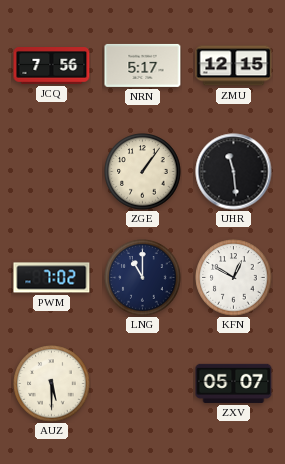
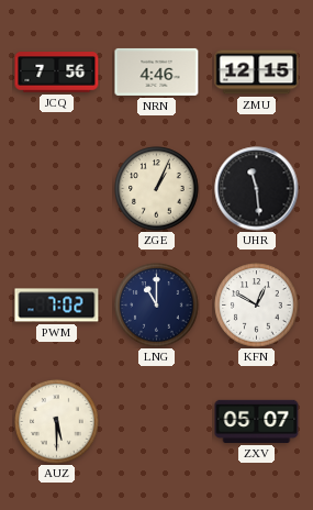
NRN: 5:17 -> 4:46
ZGE: 1:06 -> 1:04
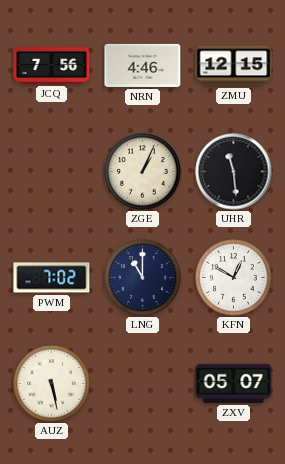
AUZ: 5:30 -> 5:28
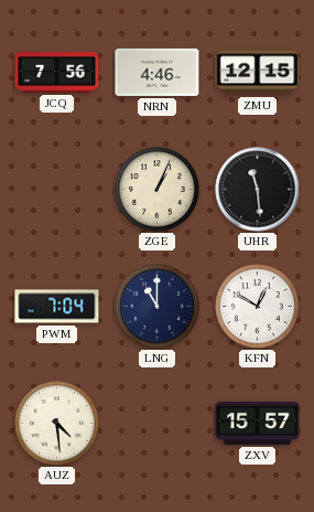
PWM: 7:02 -> 7:04
AUZ: 5:28 -> 4:29
ZXV: 05:07 -> 15:57
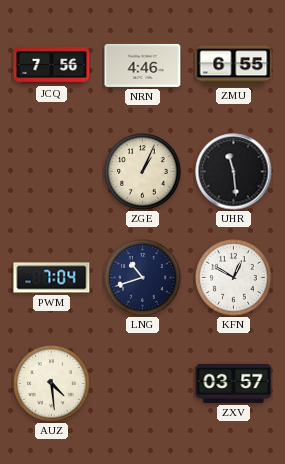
ZMU: 12:15 -> 6:55
LNG: 11:00 -> 10:42
ZXV: 15:57 -> 03:57
